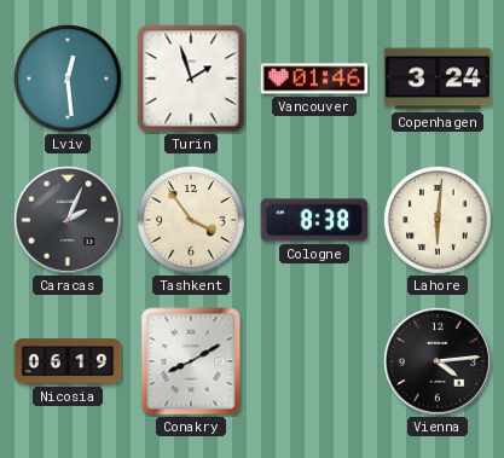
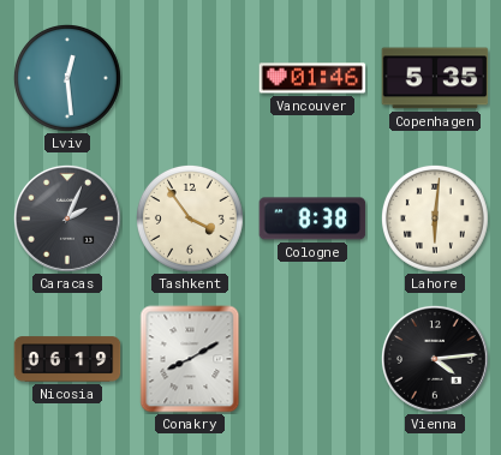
Turin: 1:57 -> none
Copenhagen: 3:24 -> 5:35
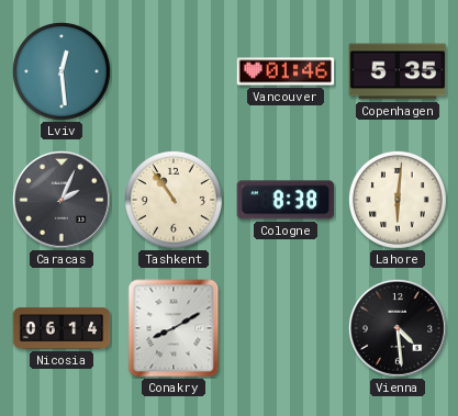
Tashkent: 3:54 -> 10:54
Nicosia: 06:19 -> 06:14
Vienna: 4:14 -> 4:29
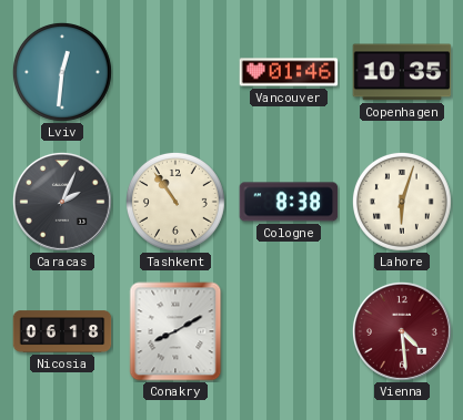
Lviv: 12:29 -> 12:31
Copenhagen: 5:35 -> 10:35
Lahore: 6:01 -> 6:03
Nicosia: 06:14 -> 06:18
Vienna dial: black -> burgundy
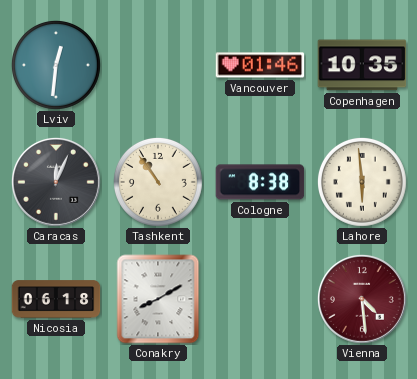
Caracas: 2:04 -> 12:04
Lahore: 6:03 -> 5:59
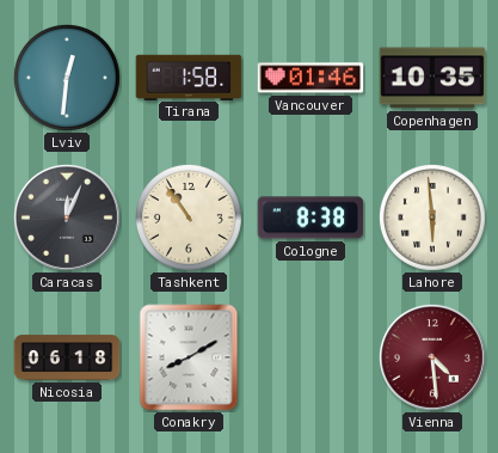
Tirana: none -> 1:58
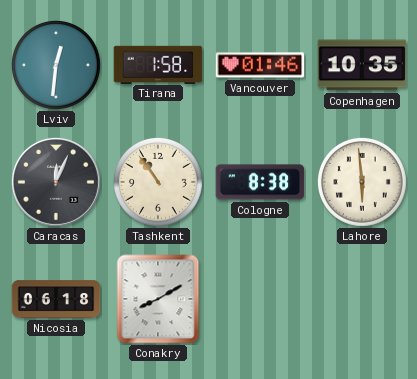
Vienna: 4:29 -> none
